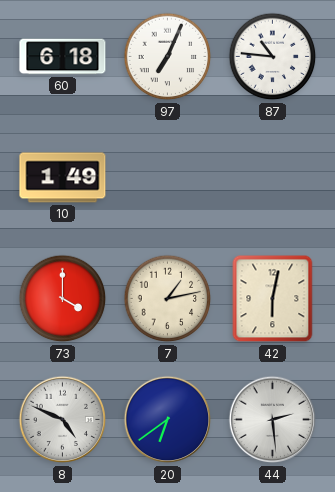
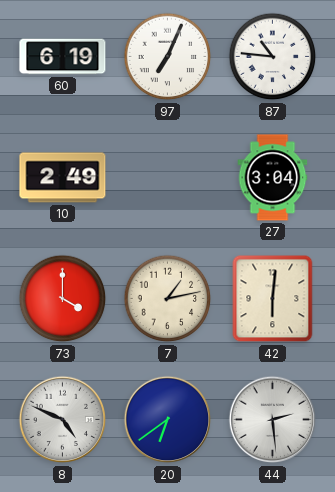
60: 6:18 -> 6:19
10: 1:49 -> 2:49
27: none -> 3:04
42: 6:02 -> 6:01
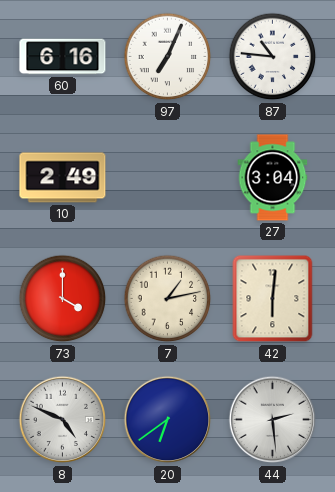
60: 6:19 -> 6:16
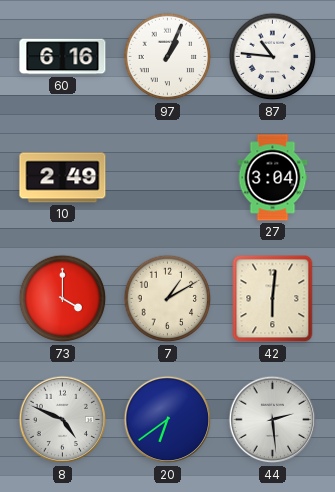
97: 7:04 -> 1:04
7: 1:13 -> 1:10
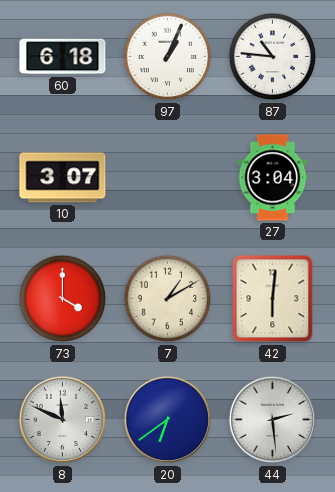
60: 6:16 -> 6:18
10: 2:49 -> 3:07
8: 4:49 -> 11:49
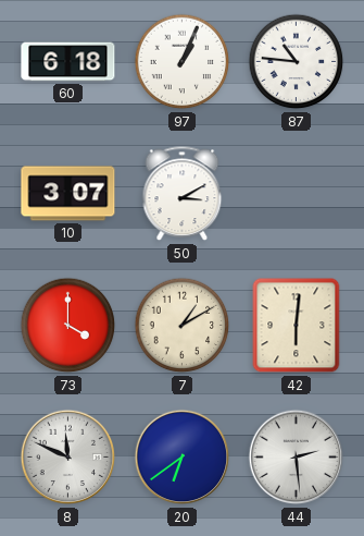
50: none -> 3:10
27: 3:04 -> none
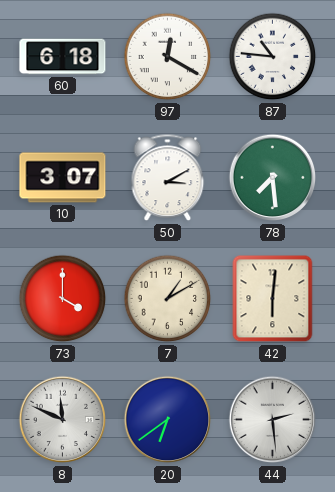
97: 1:04 -> 12:20
78: none -> 7:29
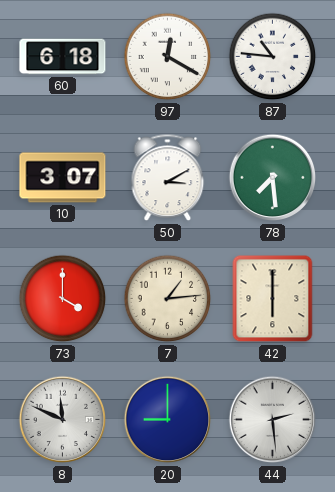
7: 1:10 -> 1:14
42: 6:01 -> 6:00
20: 6:39 -> 9:00
